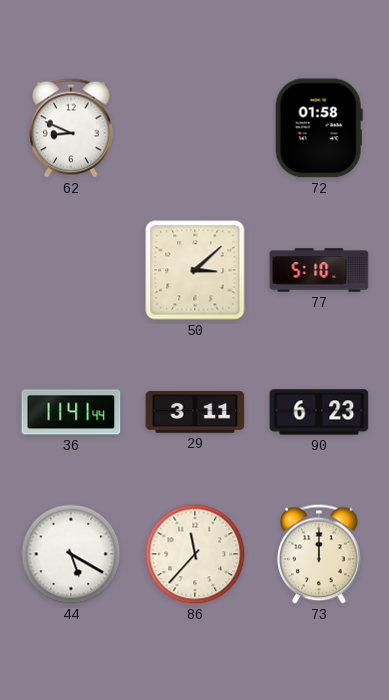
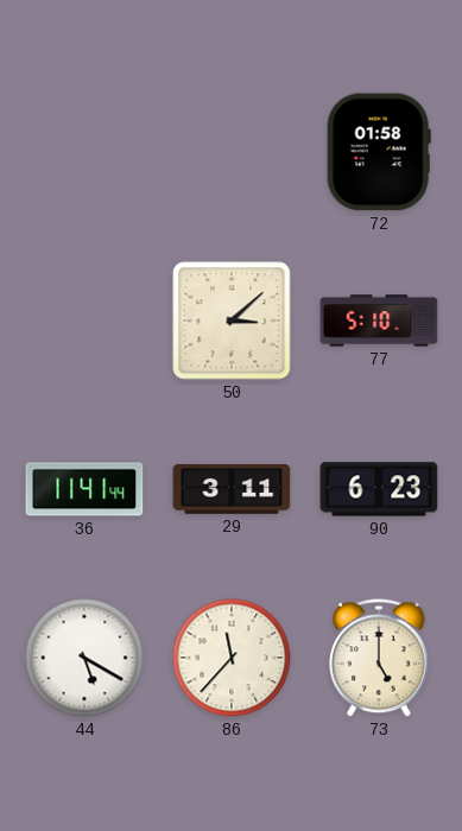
62: 8:49 -> none
73: 12:00 -> 5:00
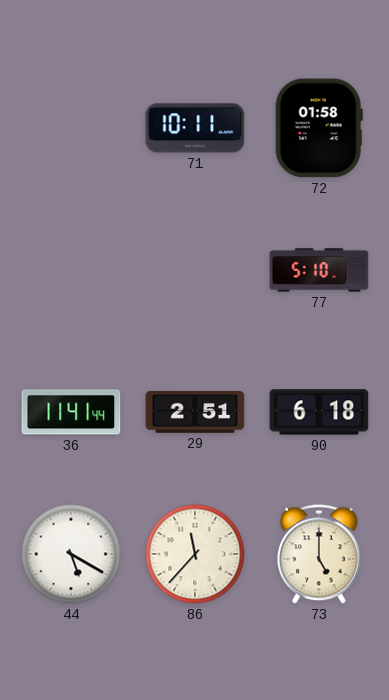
71: none -> 10:11
50: 3:08 -> none
29: 3:11 -> 2:51
90: 6:23 -> 6:18
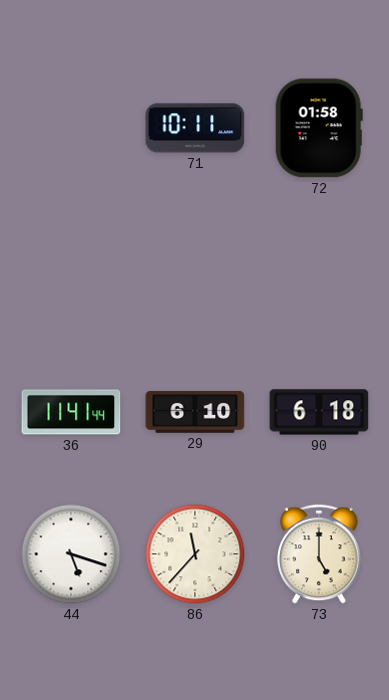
77: 5:10 -> none
29: 2:51 -> 6:10
44: 5:20 -> 5:18
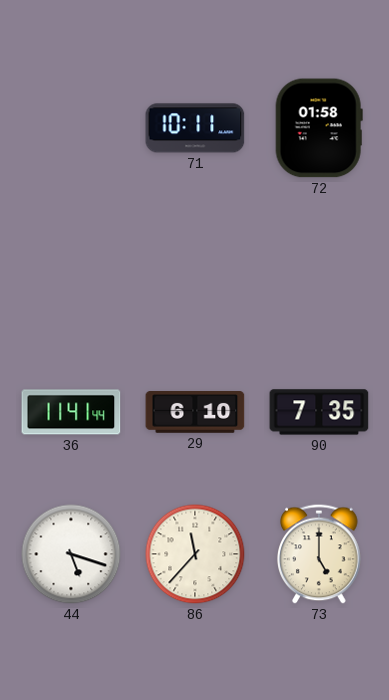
90: 6:18 -> 7:35
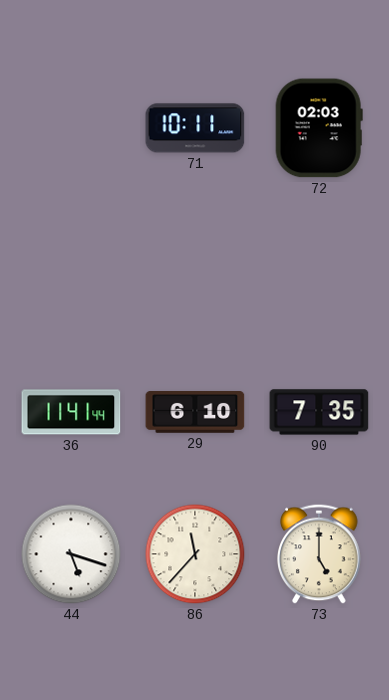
72: 01:58 -> 02:03
